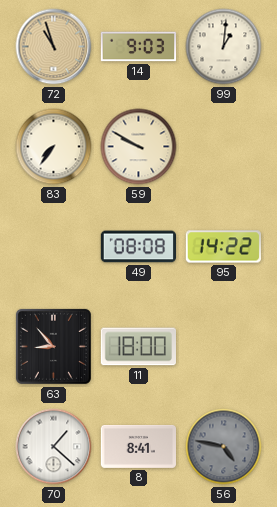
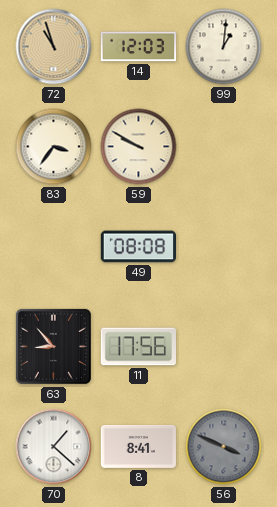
14: 9:03 -> 12:03
83: 7:36 -> 3:36
95: 14:22 -> none
11: 18:00 -> 17:56
56: 4:47 -> 3:49
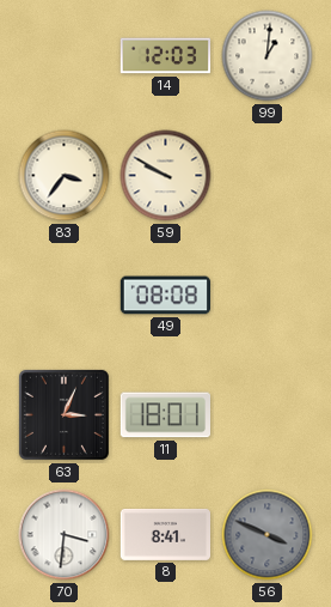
72: 10:57 -> none
63: 8:53 -> 3:04
11: 17:56 -> 18:01
70: 1:22 -> 3:31
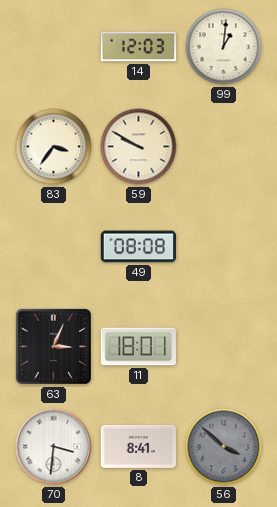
56: 3:49 -> 3:52
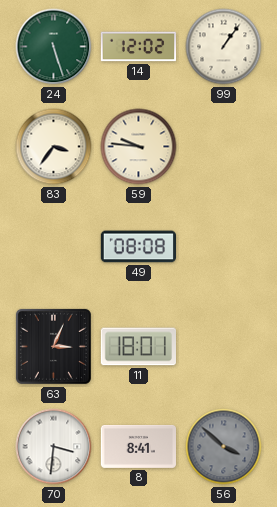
24: none -> 5:27
14: 12:03 -> 12:02
99: 1:01 -> 1:06
59: 9:50 -> 9:46
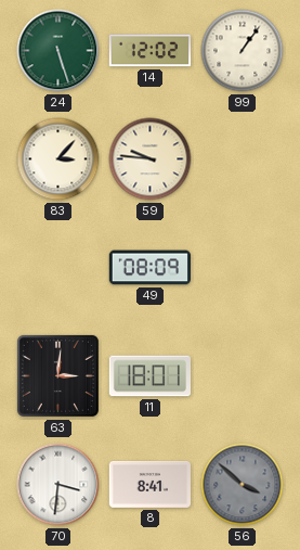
83: 3:36 -> 3:07
49: 08:08 -> 08:09
63: 3:04 -> 3:01
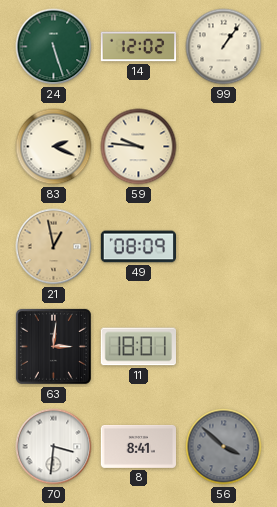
83: 3:07 -> 2:19
21: none -> 12:58
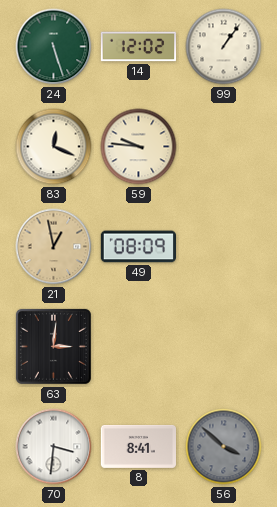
83: 2:19 -> 12:19
11: 18:01 -> none
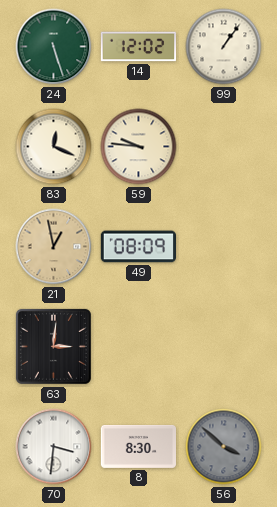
8: 8:41 -> 8:30
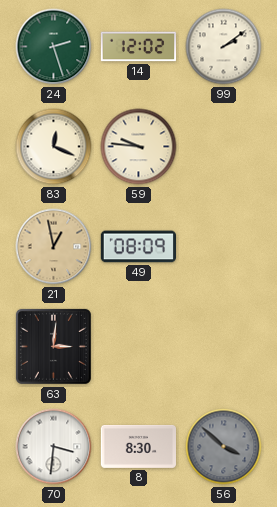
24: 5:27 -> 2:27
99: 1:06 -> 2:09
